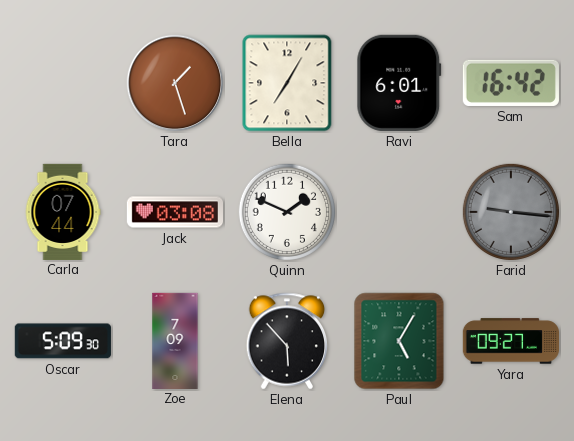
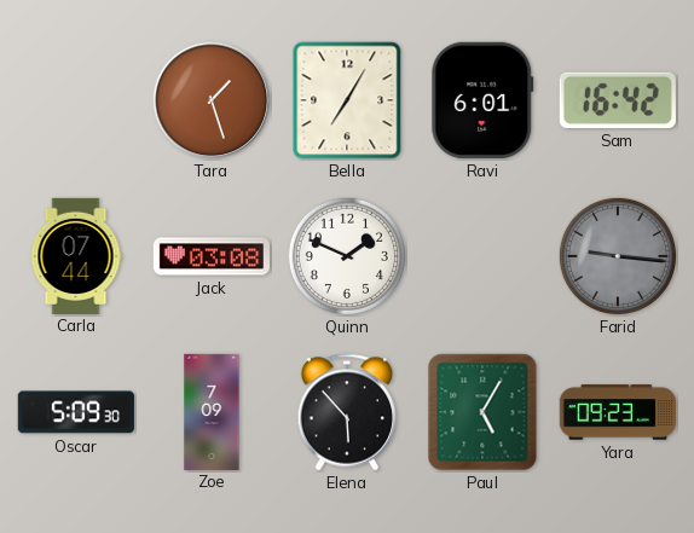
Yara: 09:27 -> 09:23
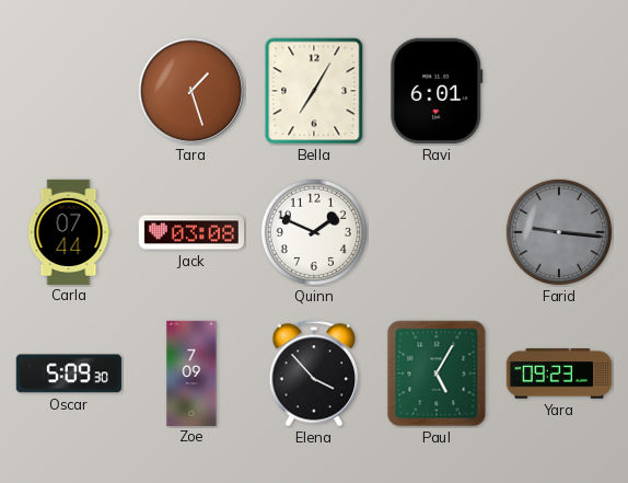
Sam: 16:42 -> none
Elena: 5:53 -> 3:53
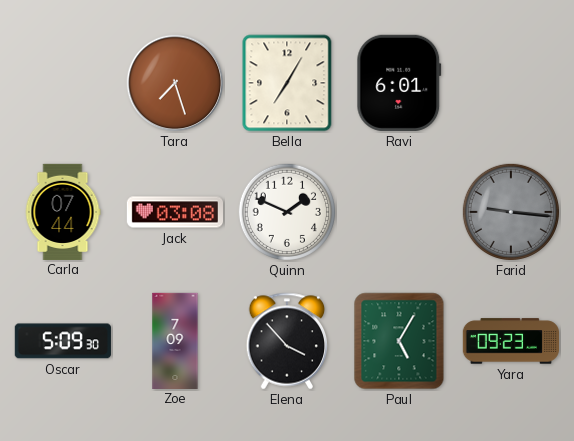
Tara: 1:27 -> 7:27
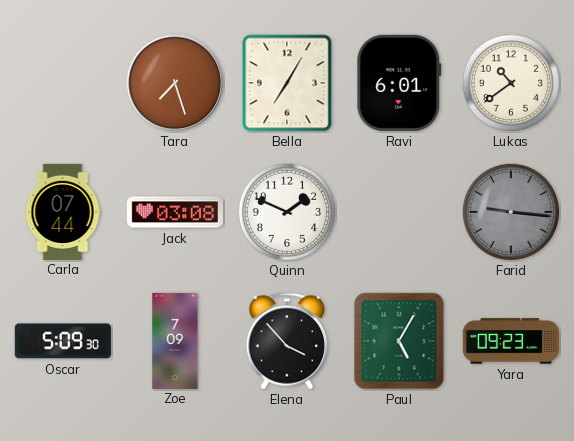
Lukas: none -> 10:39
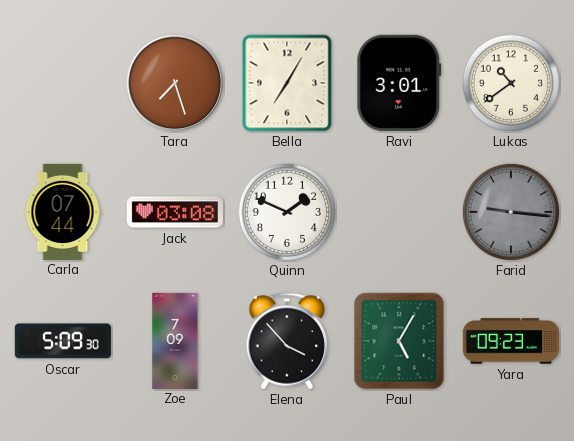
Ravi: 6:01 -> 3:01
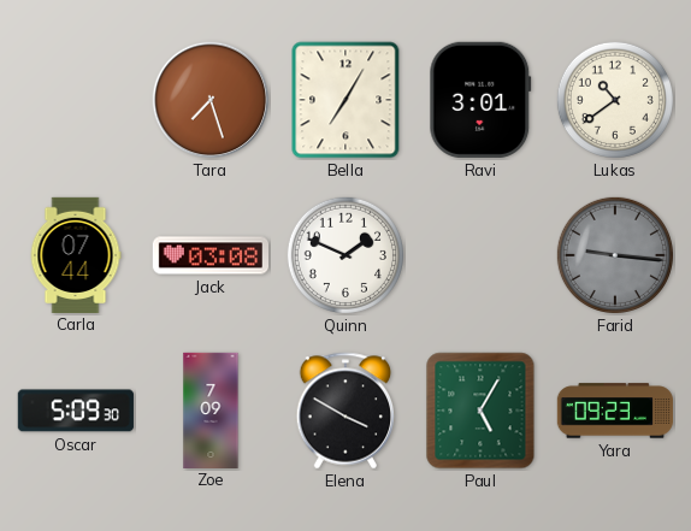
Elena: 3:53 -> 3:50
